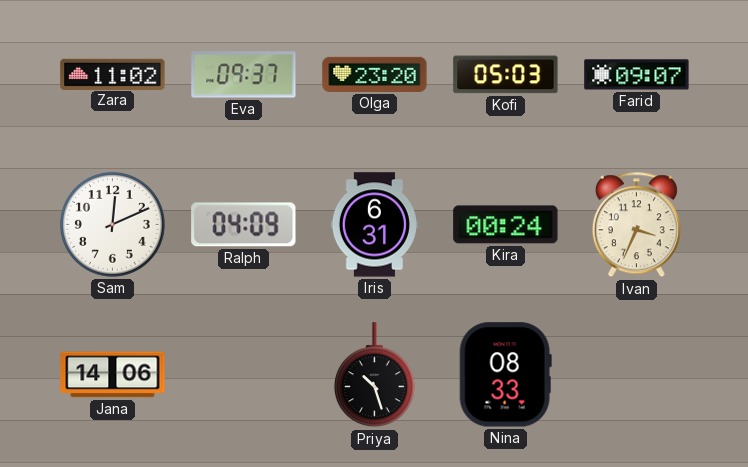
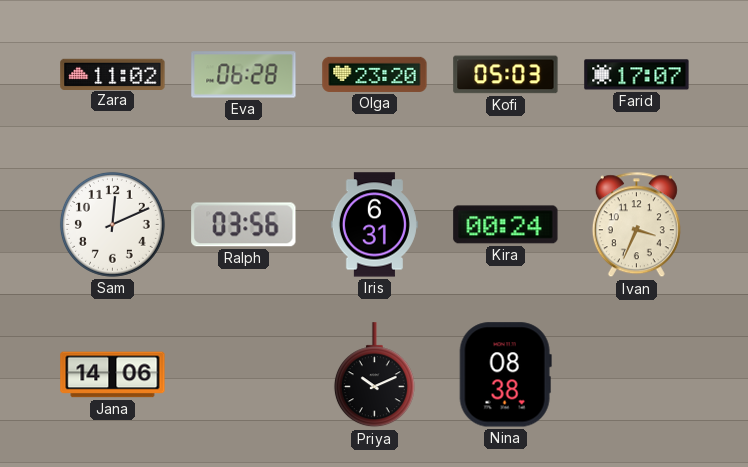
Eva: 09:37 -> 06:28
Farid: 09:07 -> 17:07
Ralph: 04:09 -> 03:56
Priya: 10:27 -> 10:11
Nina: 08:33 -> 08:38
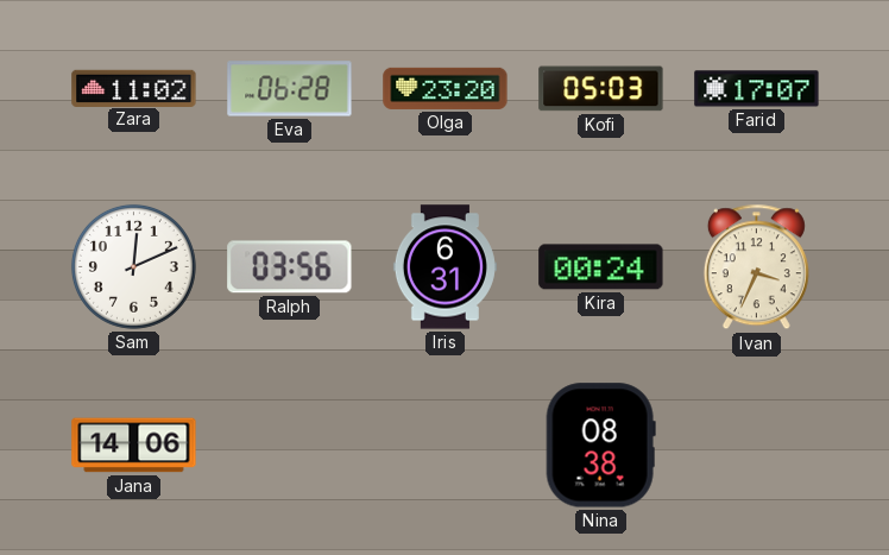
Priya: 10:11 -> none
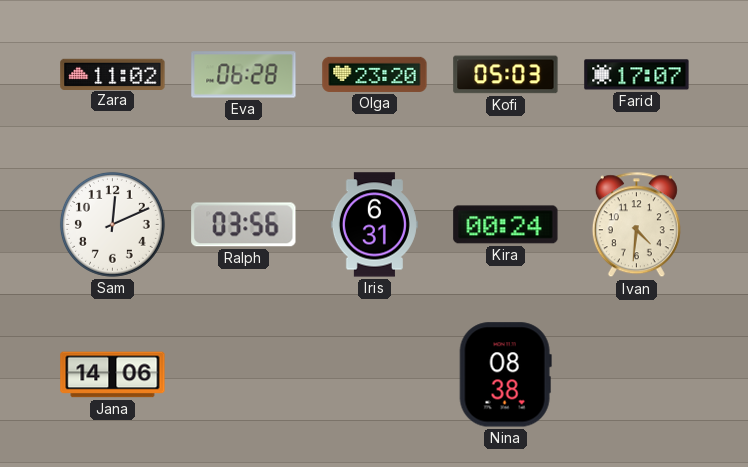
Ivan: 3:34 -> 4:31
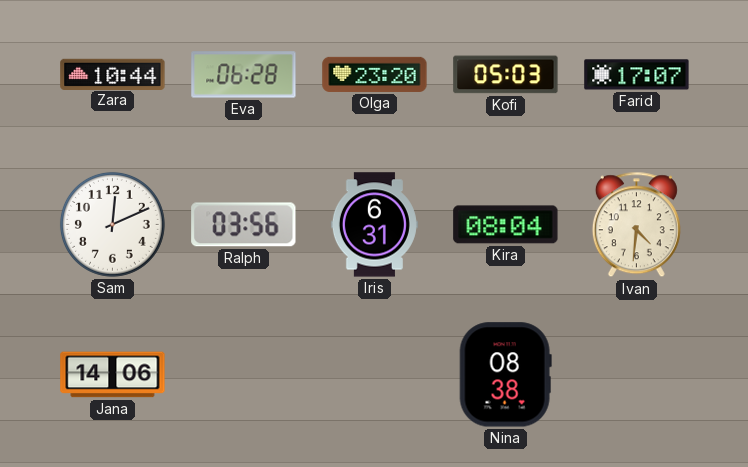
Zara: 11:02 -> 10:44
Kira: 00:24 -> 08:04
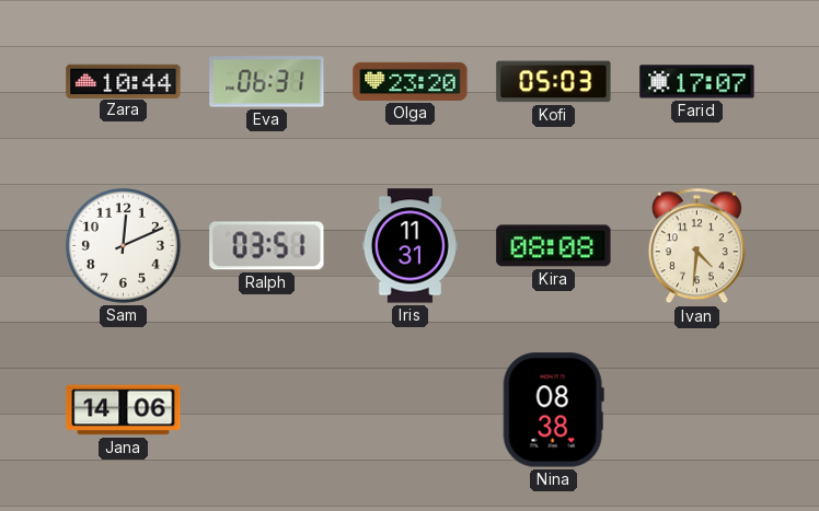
Eva: 06:28 -> 06:31
Ralph: 03:56 -> 03:51
Iris: 6:31 -> 11:31
Kira: 08:04 -> 08:08
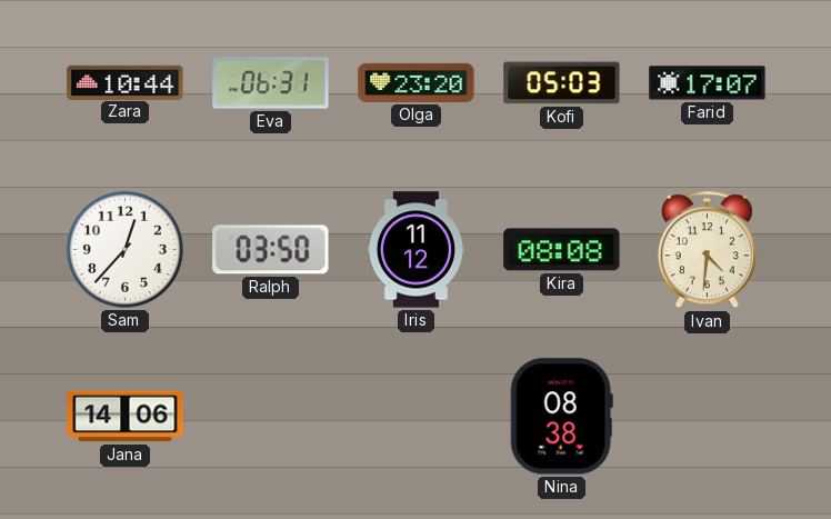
Sam: 12:11 -> 12:37
Ralph: 03:51 -> 03:50
Iris: 11:31 -> 11:12
